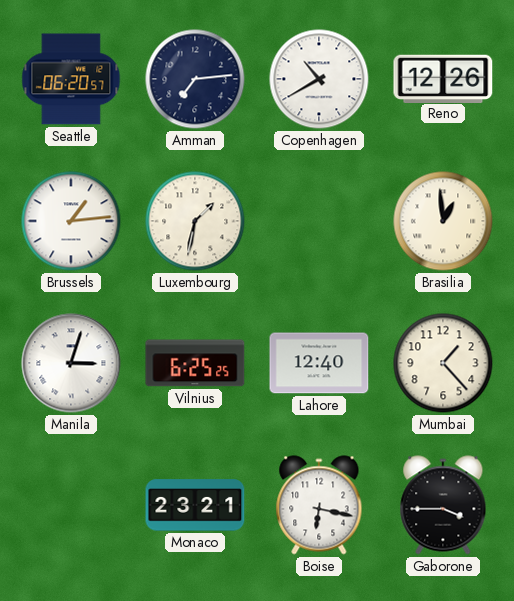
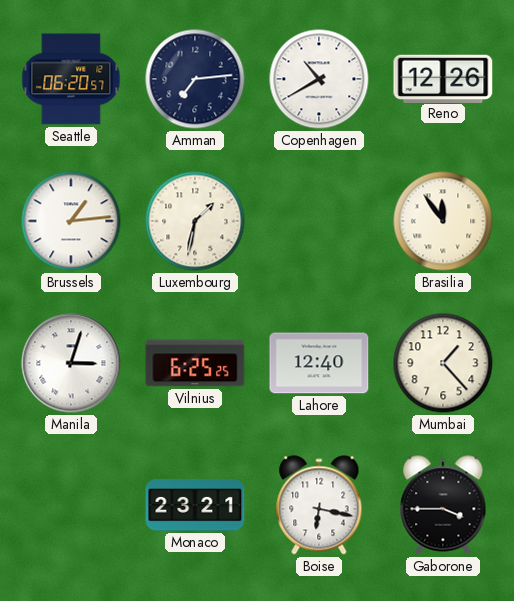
Brasilia: 12:59 -> 11:54
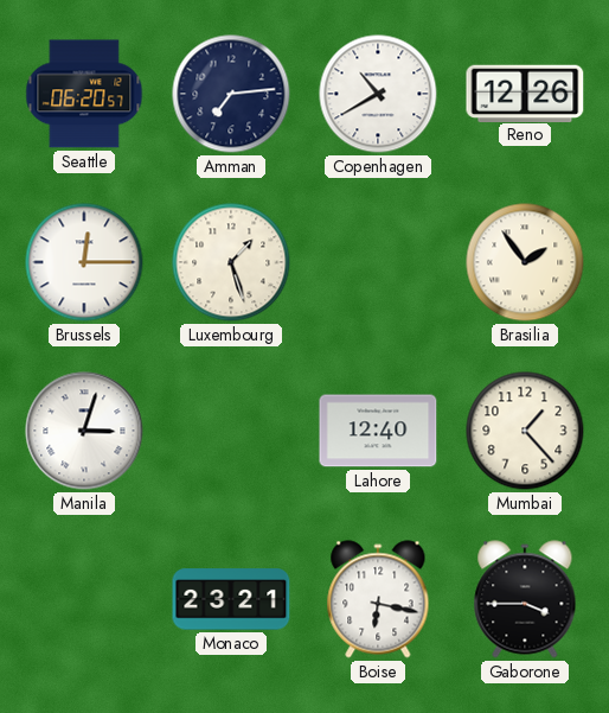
Brussels: 1:14 -> 12:15
Luxembourg: 1:32 -> 1:27
Brasilia: 11:54 -> 1:54
Vilnius: 6:25 -> none
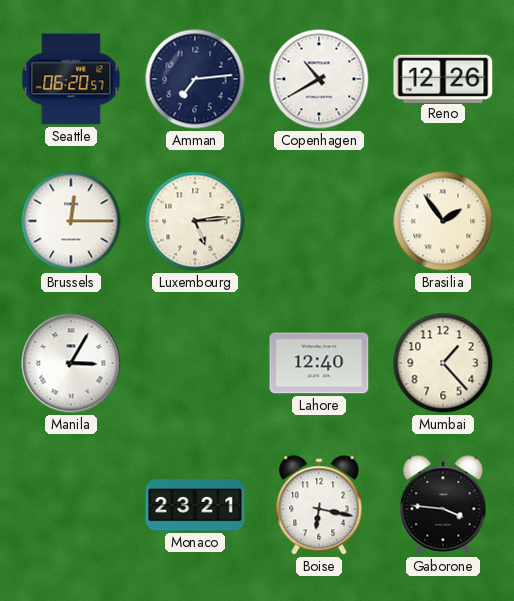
Luxembourg: 1:27 -> 5:14
Manila: 3:03 -> 3:05
Gaborone: 3:45 -> 3:46
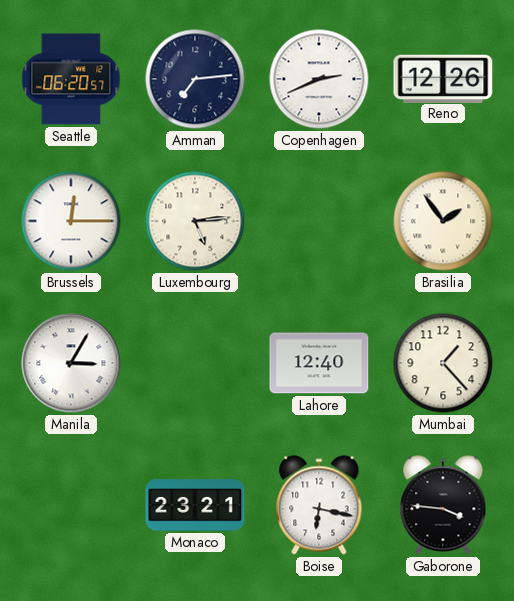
Copenhagen: 10:40 -> 2:41
